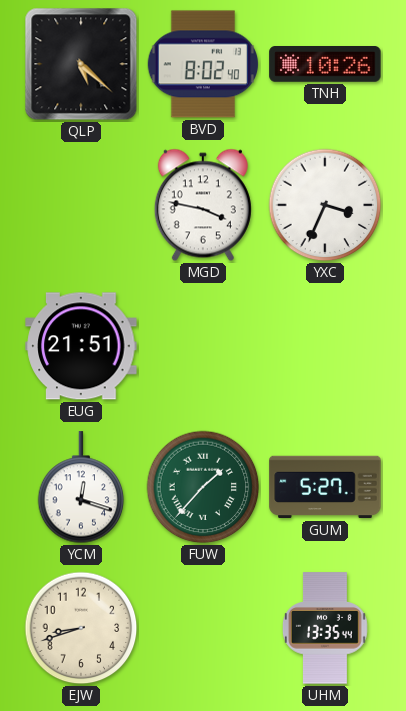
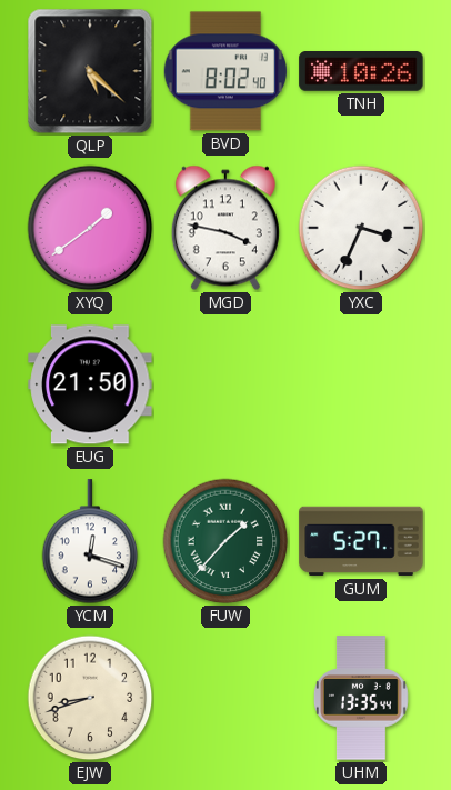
XYQ: none -> 1:39
EUG: 21:51 -> 21:50
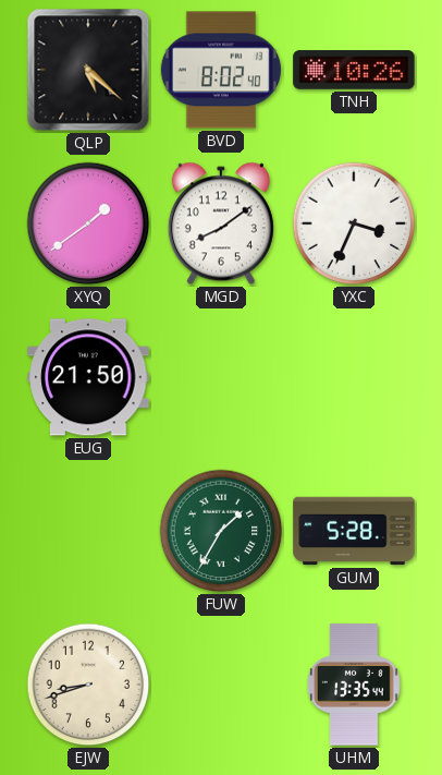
MGD: 3:47 -> 8:09
YCM: 12:18 -> none
FUW: 1:37 -> 1:35
GUM: 5:27 -> 5:28
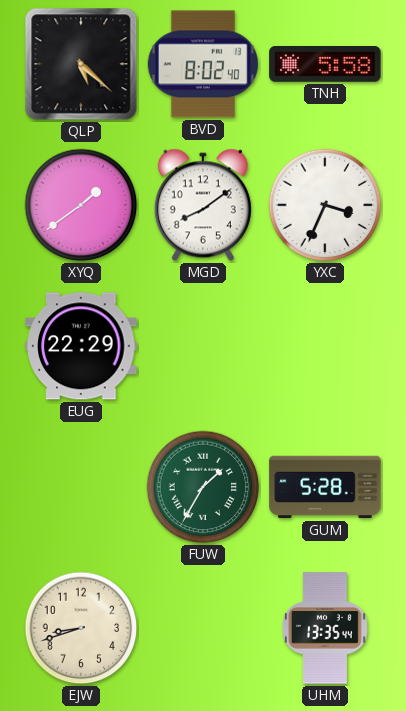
TNH: 10:26 -> 5:58
EUG: 21:50 -> 22:29
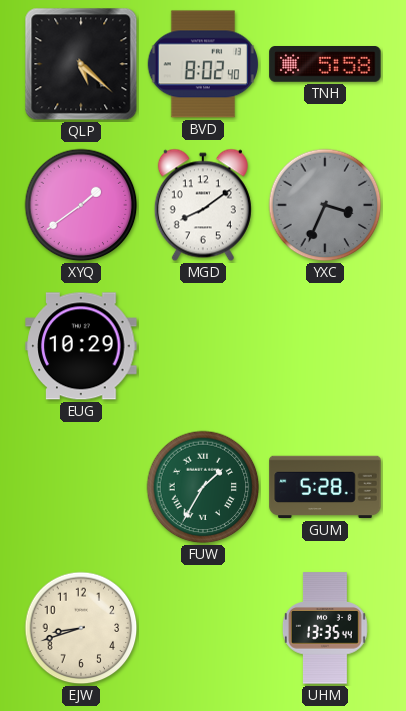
YXC dial: white -> grey
EUG: 22:29 -> 10:29
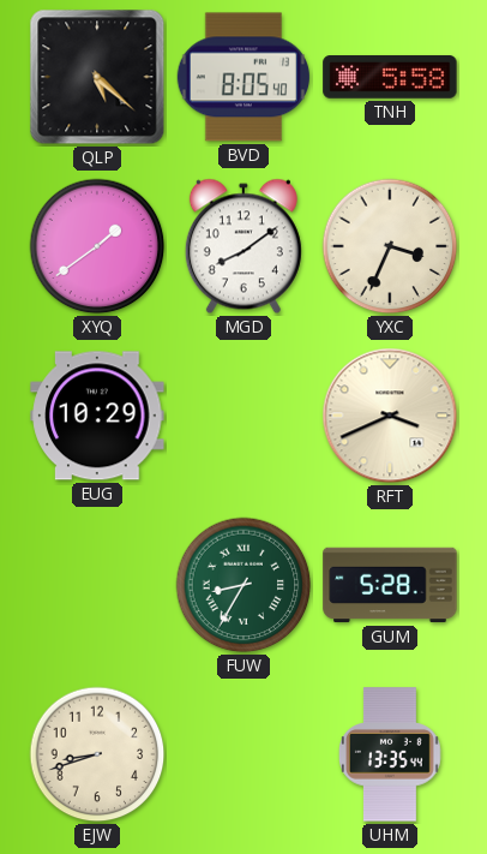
BVD: 8:02 -> 8:05
YXC dial: grey -> cream
RFT: none -> 3:41
FUW: 1:35 -> 8:35
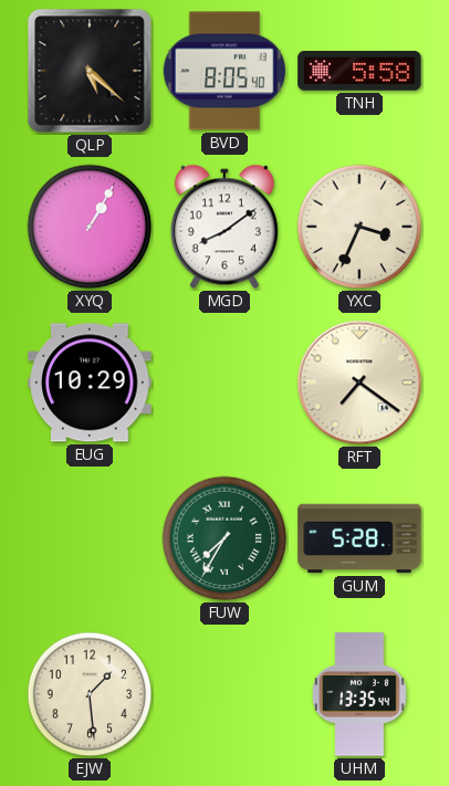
XYQ: 1:39 -> 1:05
RFT: 3:41 -> 7:21
FUW: 8:35 -> 7:35
EJW: 8:42 -> 1:29
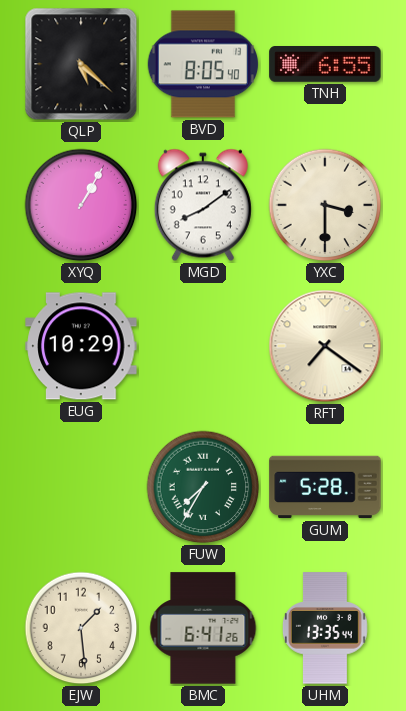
TNH: 5:58 -> 6:55
YXC: 3:34 -> 3:30
BMC: none -> 6:41
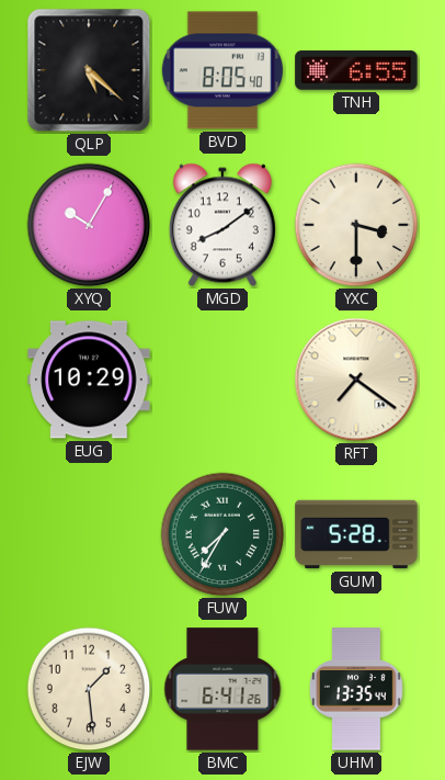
XYQ: 1:05 -> 10:05
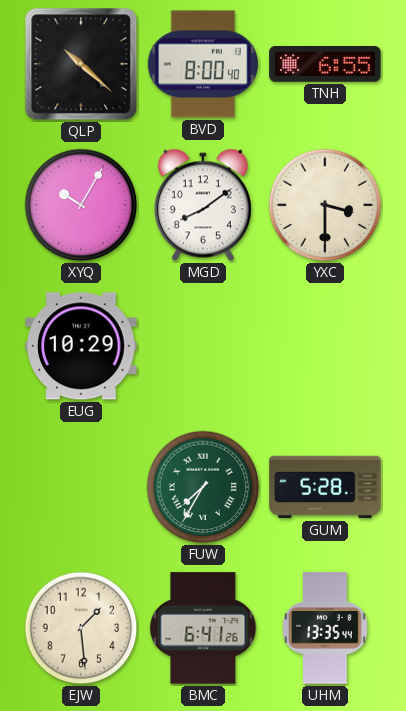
QLP: 5:22 -> 10:22
BVD: 8:05 -> 8:00
RFT: 7:21 -> none
